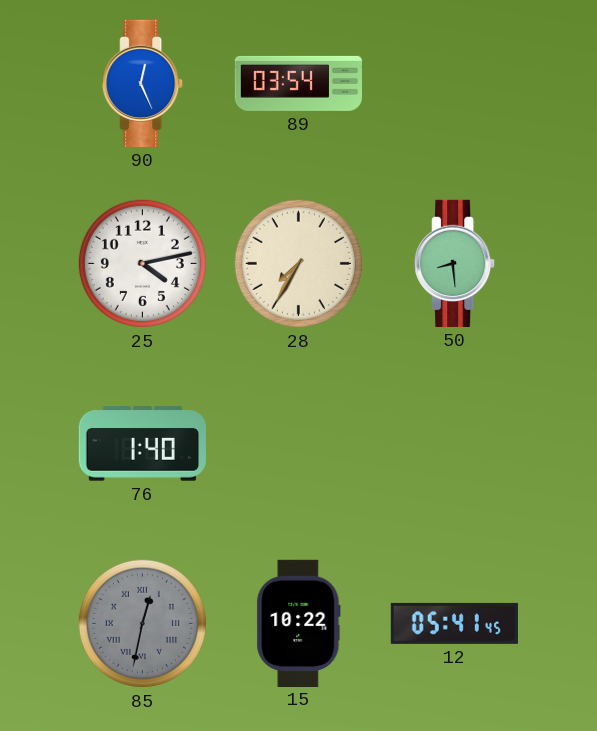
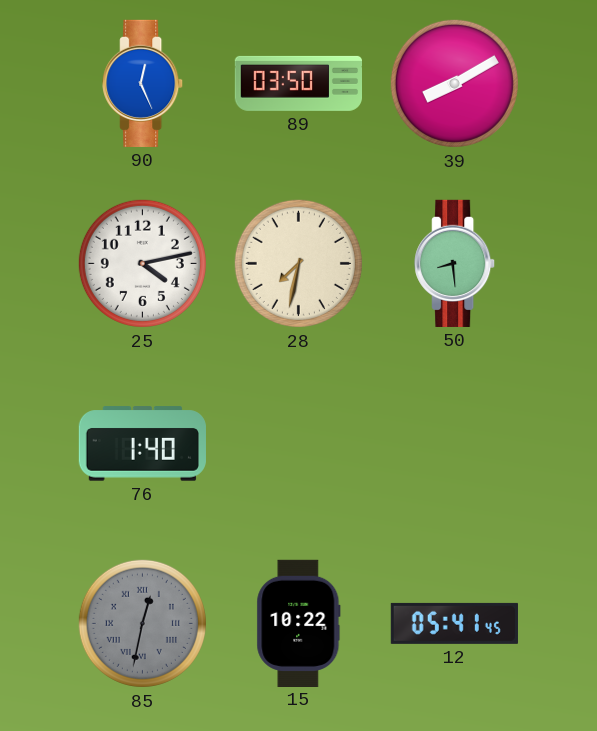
89: 03:54 -> 03:50
39: none -> 8:10
28: 7:35 -> 7:32
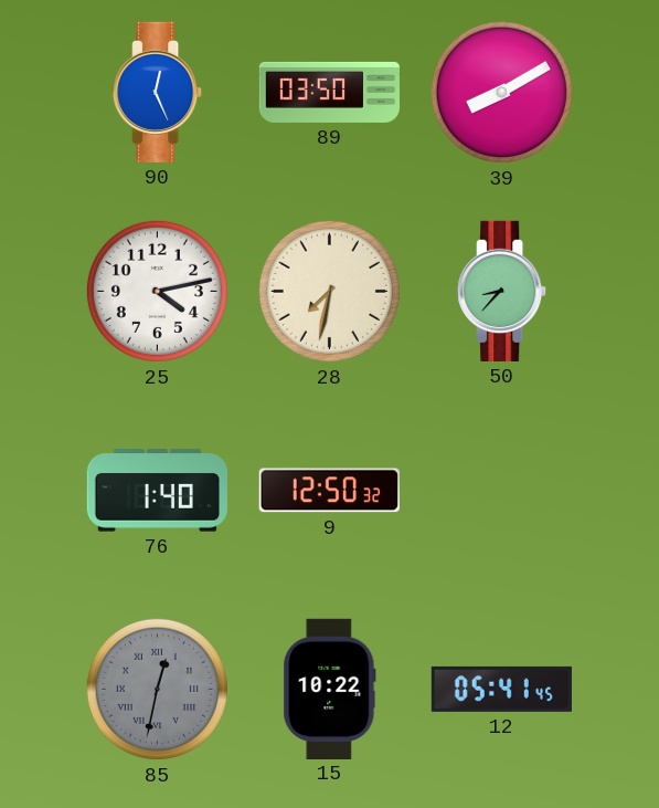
50: 8:29 -> 8:37
9: none -> 12:50
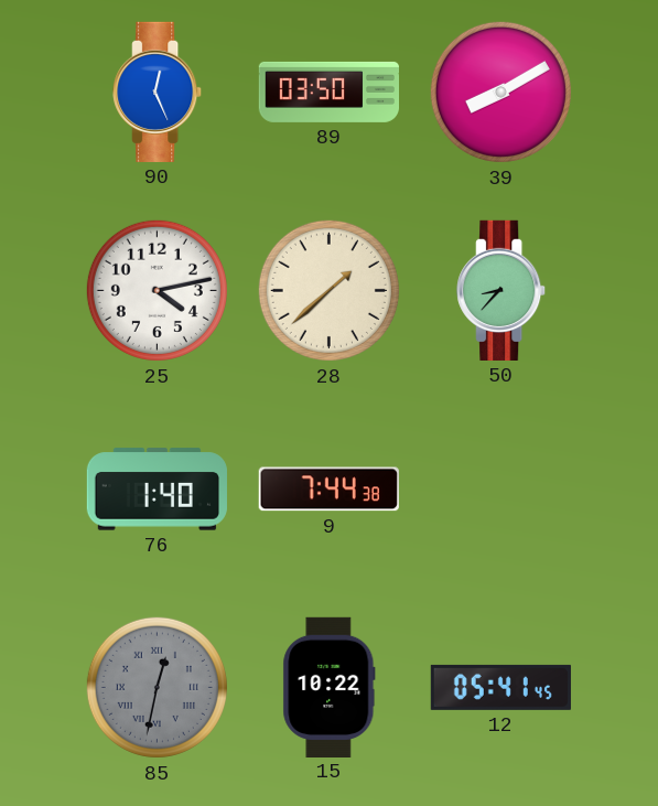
28: 7:32 -> 1:38
9: 12:50 -> 7:44
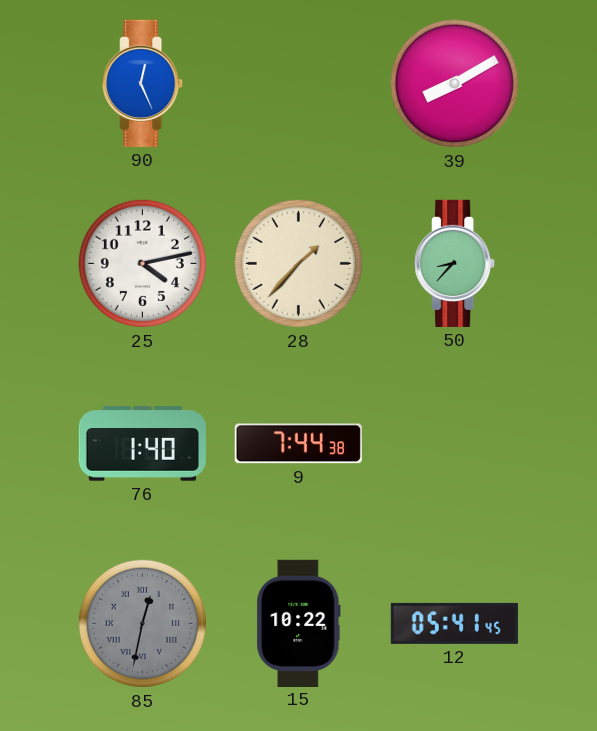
89: 03:50 -> none
28: 1:38 -> 1:37
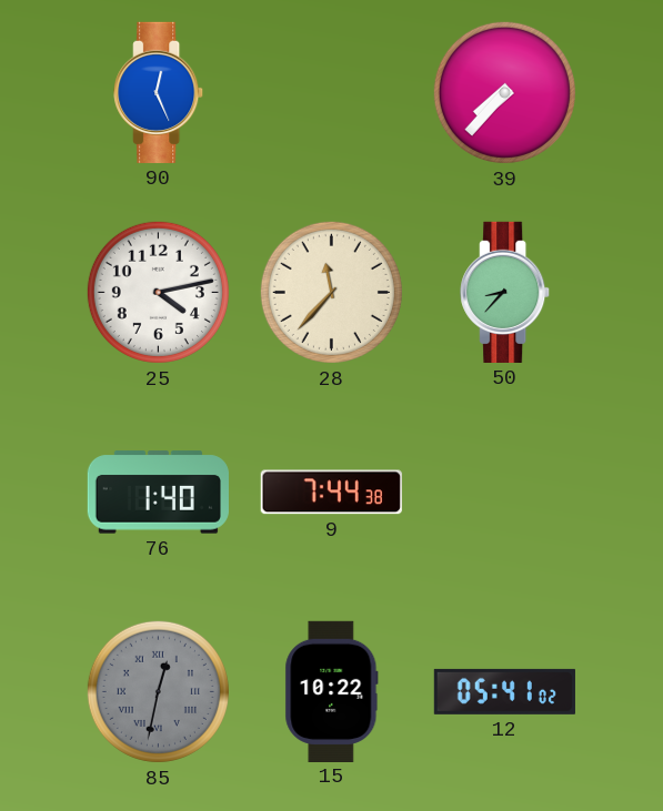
39: 8:10 -> 7:37
28: 1:37 -> 11:37
12: 05:41:45 -> 05:41:02
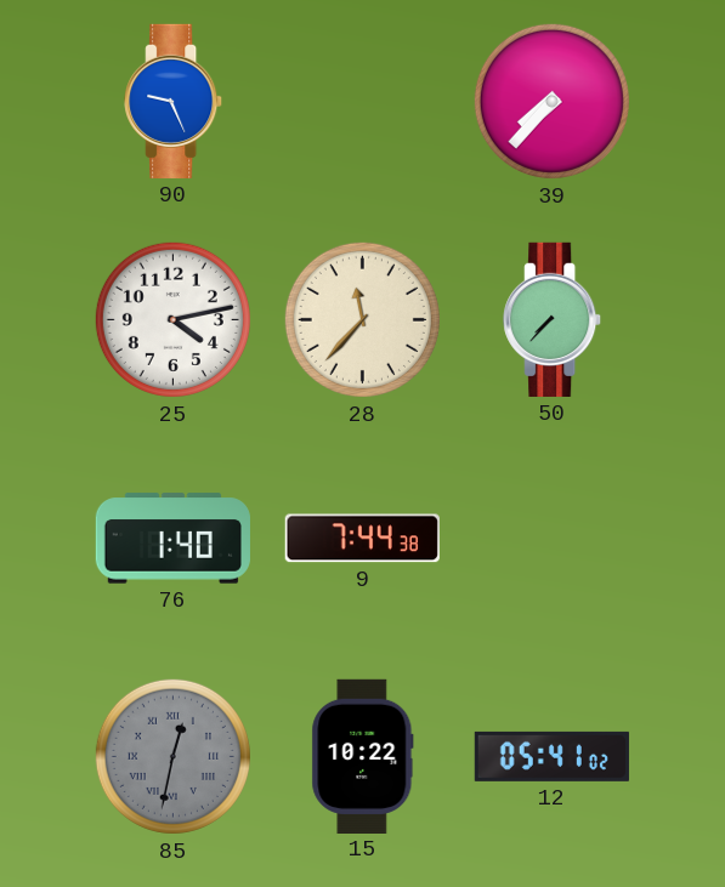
90: 12:26 -> 9:26
50: 8:37 -> 7:37
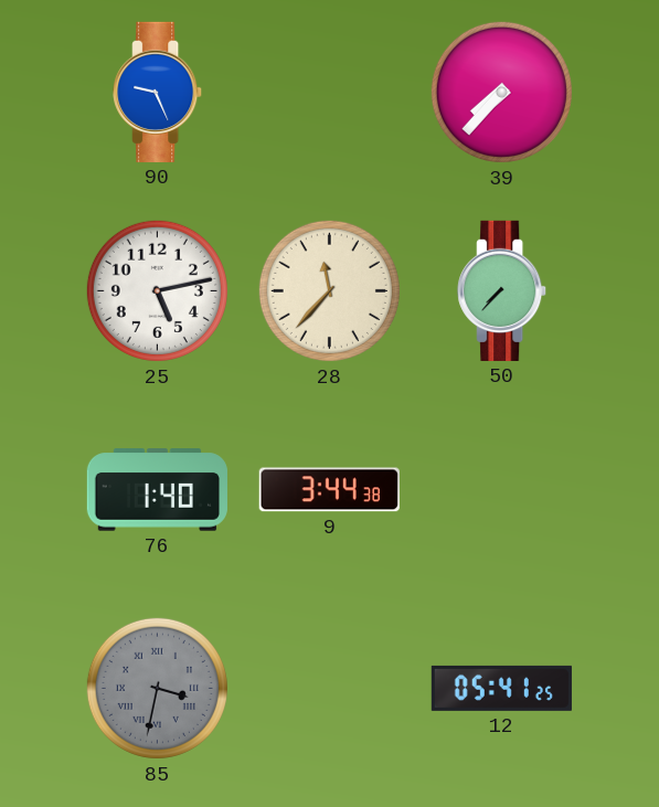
25: 4:13 -> 5:13
9: 7:44 -> 3:44
85: 12:32 -> 3:32
15: 10:22 -> none
12: 05:41:02 -> 05:41:25
